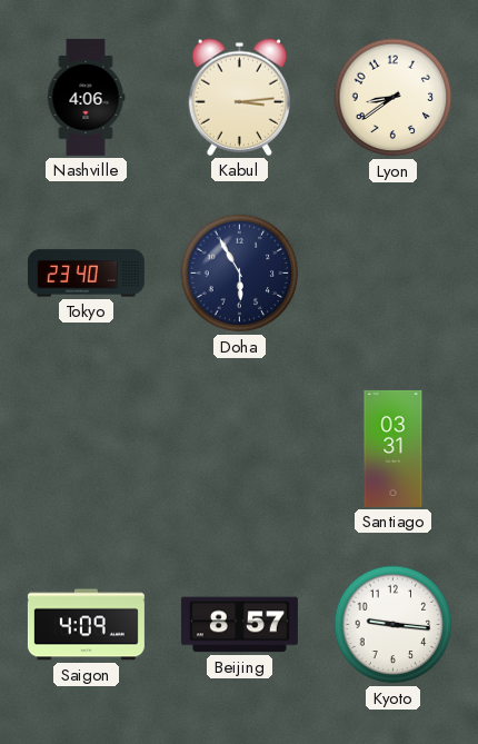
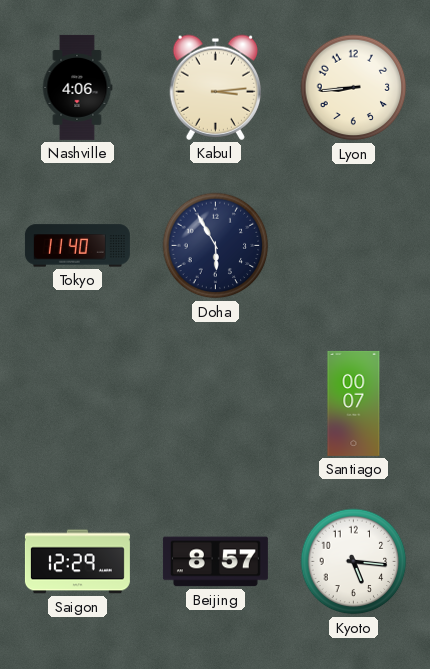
Lyon: 8:39 -> 8:44
Tokyo: 23:40 -> 11:40
Santiago: 03:31 -> 00:07
Saigon: 4:09 -> 12:29
Kyoto: 9:16 -> 5:16
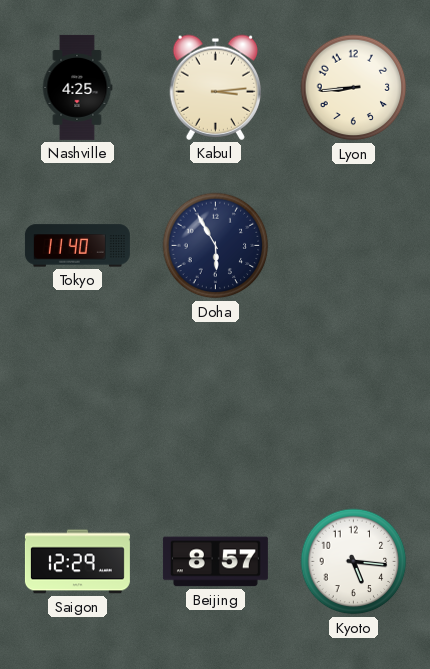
Nashville: 4:06 -> 4:25
Santiago: 00:07 -> none
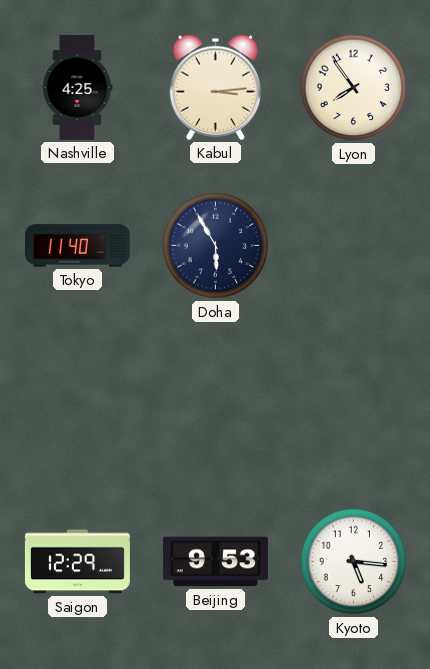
Lyon: 8:44 -> 7:54
Beijing: 8:57 -> 9:53
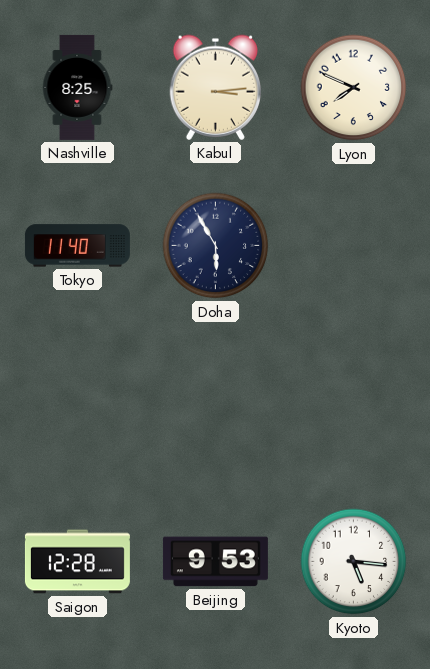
Nashville: 4:25 -> 8:25
Lyon: 7:54 -> 7:49
Saigon: 12:29 -> 12:28
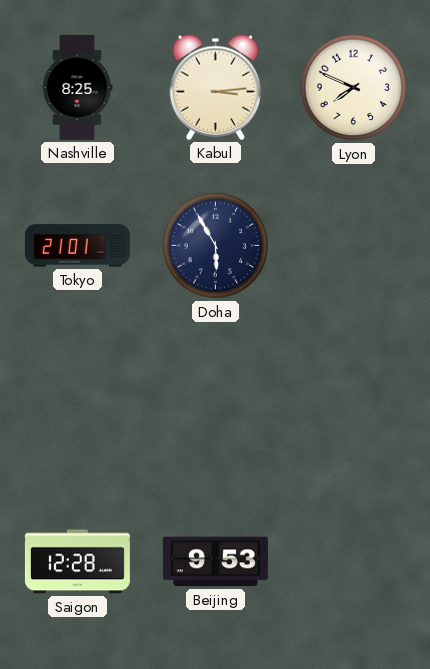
Tokyo: 11:40 -> 21:01
Kyoto: 5:16 -> none
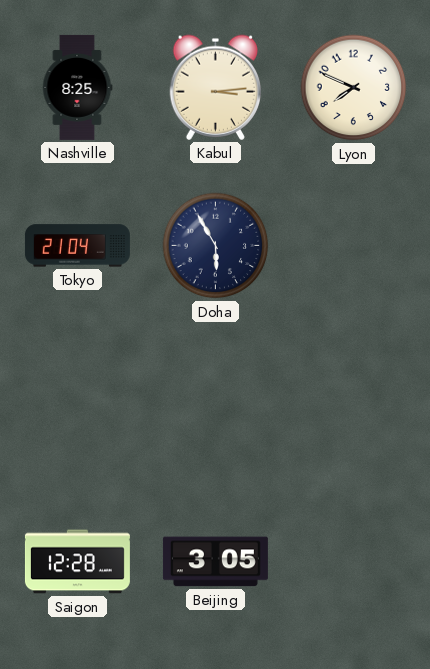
Tokyo: 21:01 -> 21:04
Beijing: 9:53 -> 3:05
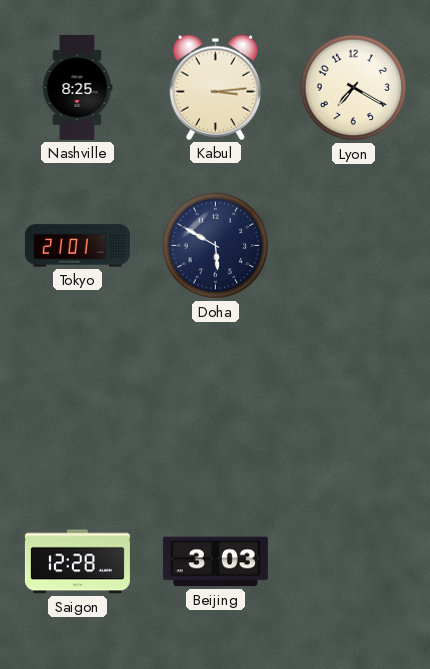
Lyon: 7:49 -> 7:20
Tokyo: 21:04 -> 21:01
Doha: 5:55 -> 5:50
Beijing: 3:05 -> 3:03
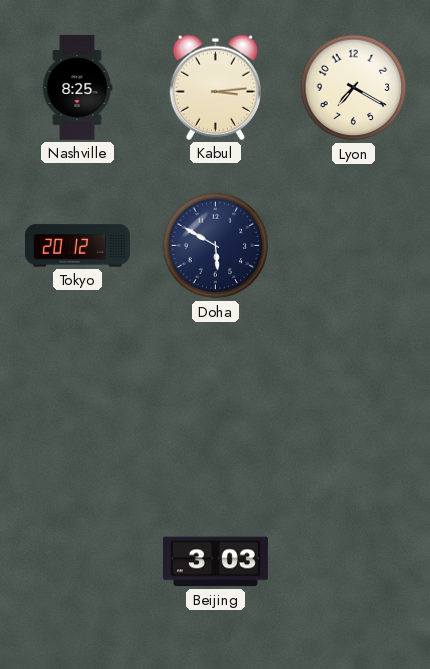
Tokyo: 21:01 -> 20:12
Saigon: 12:28 -> none
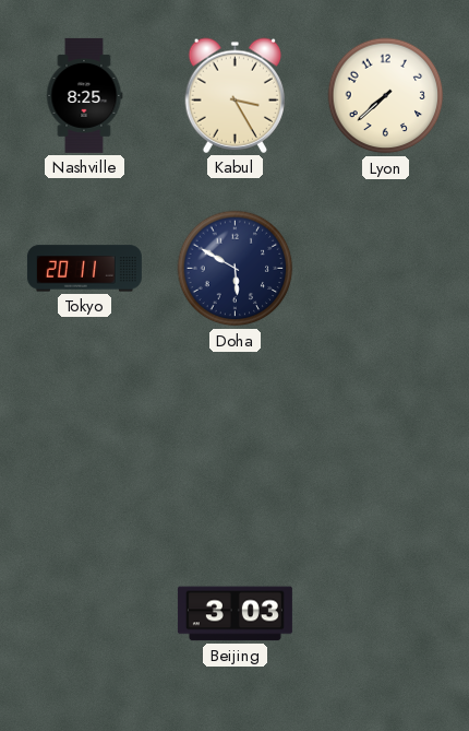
Kabul: 3:14 -> 3:25
Lyon: 7:20 -> 7:38
Tokyo: 20:12 -> 20:11
